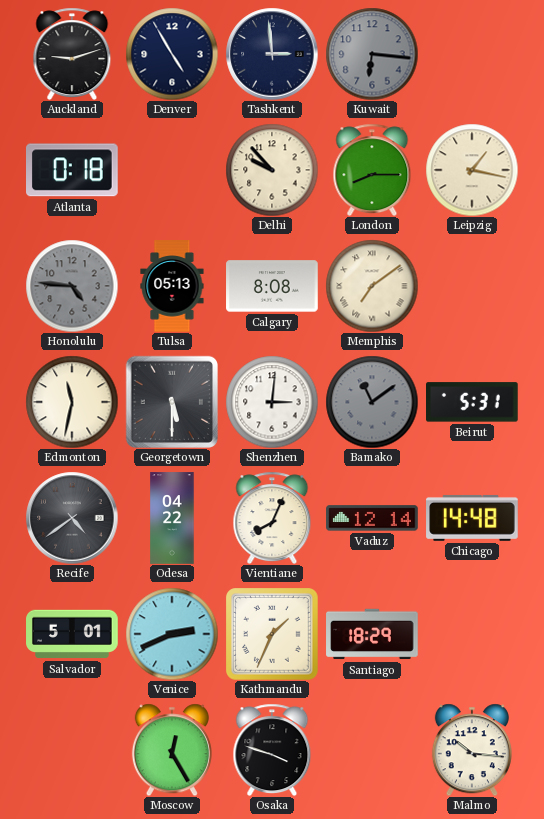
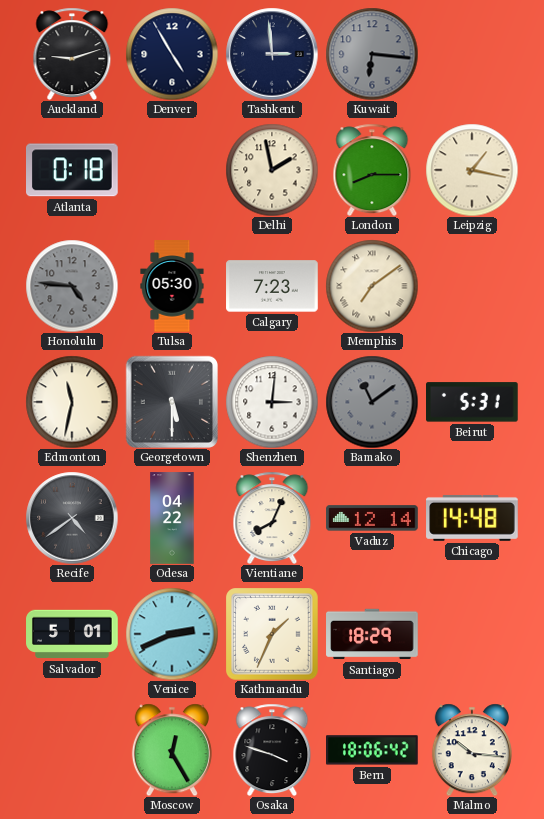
Delhi: 9:53 -> 1:58
Tulsa: 05:13 -> 05:30
Calgary: 8:08 -> 7:23
Bern: none -> 18:06
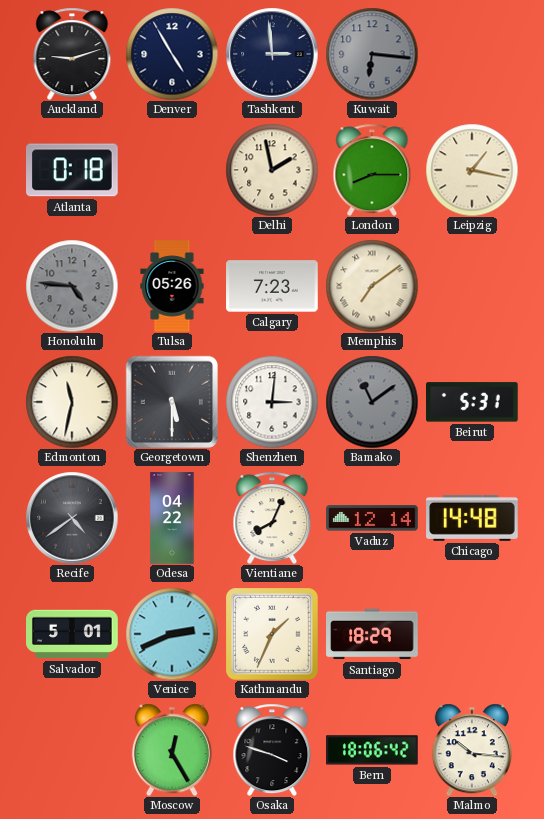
Tulsa: 05:30 -> 05:26
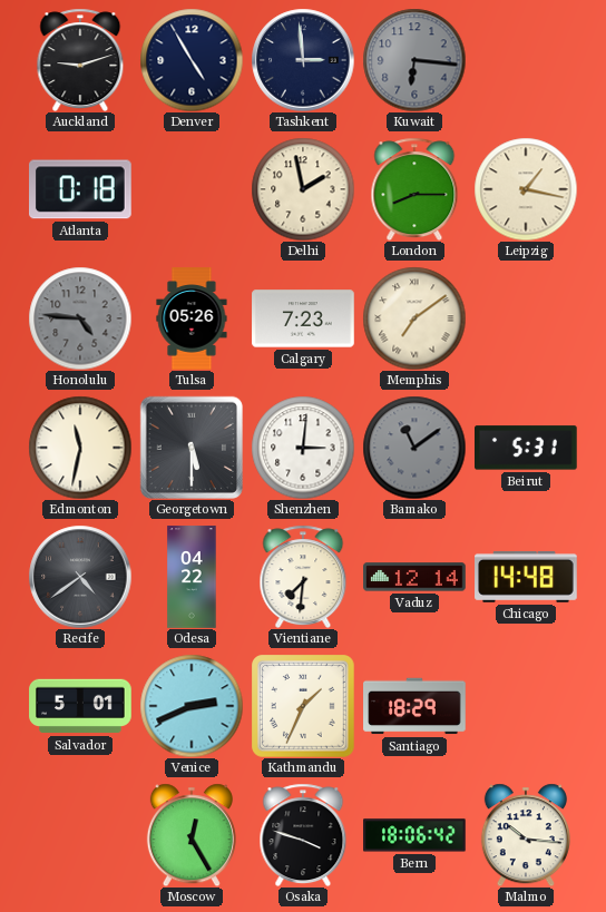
Vientiane: 8:04 -> 7:31
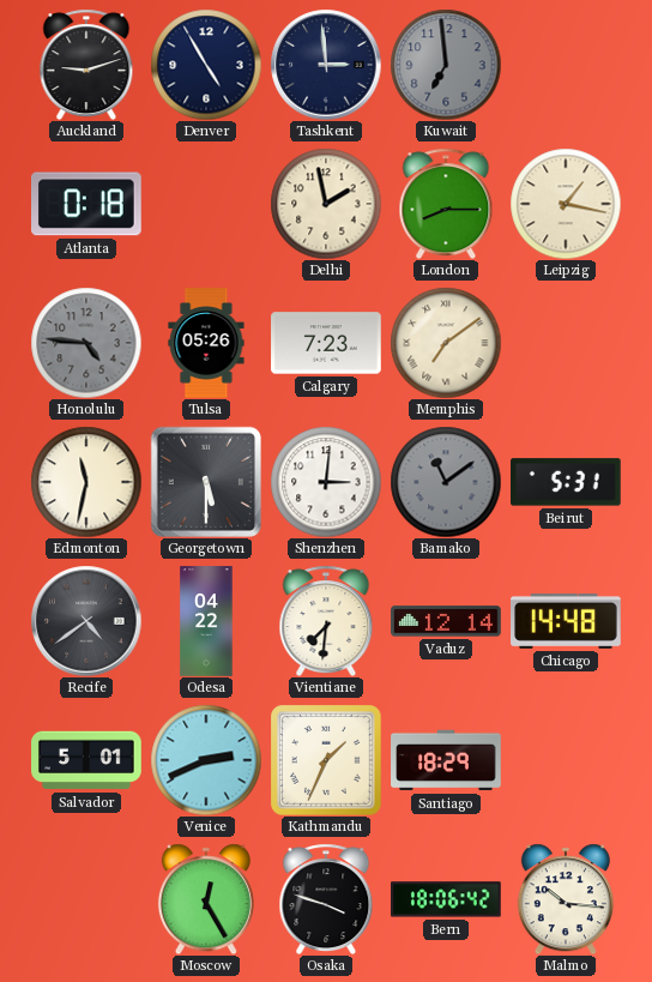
Kuwait: 6:16 -> 6:59
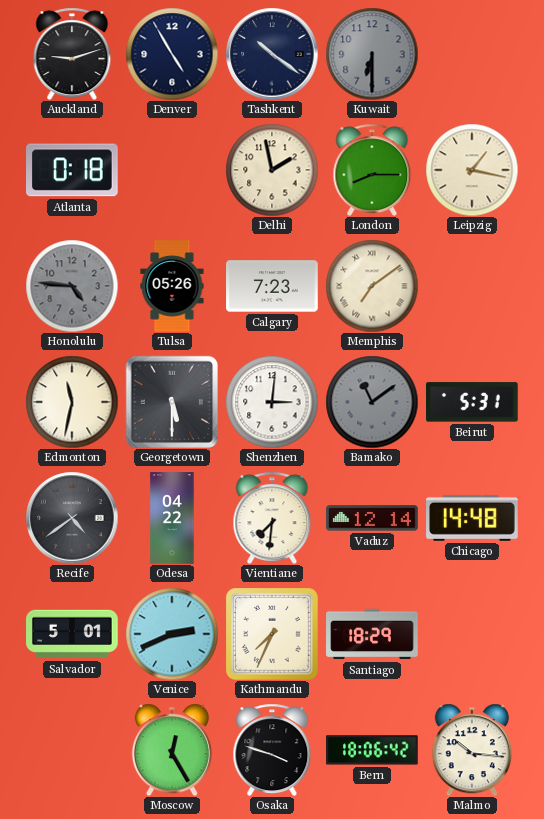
Tashkent: 2:59 -> 10:21
Kuwait: 6:59 -> 6:30
Kathmandu: 1:34 -> 7:34
